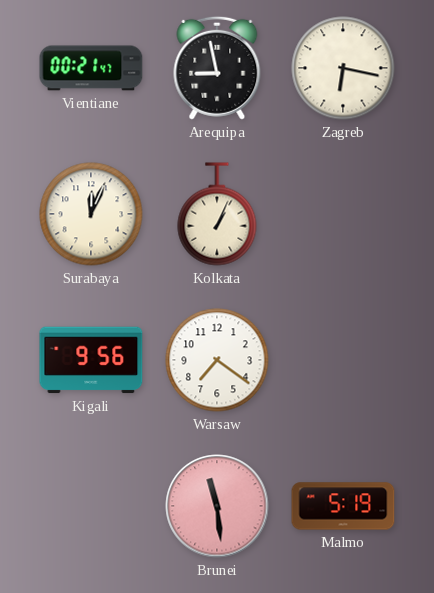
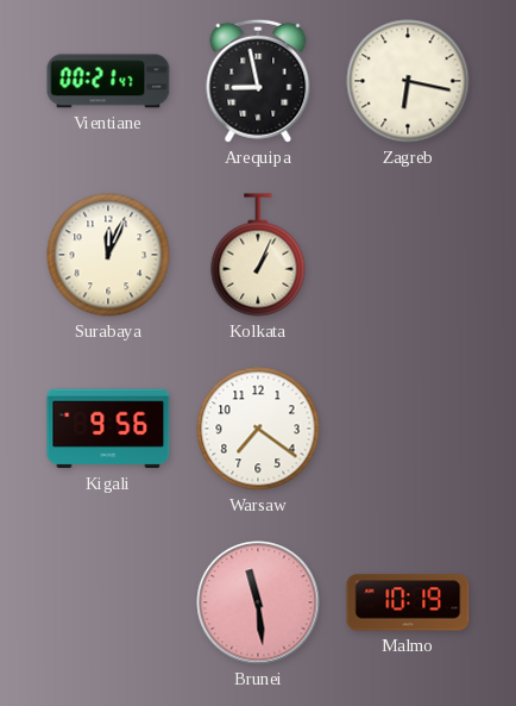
Malmo: 5:19 -> 10:19
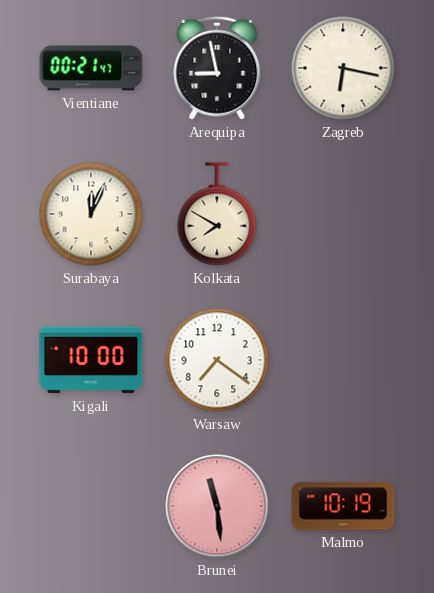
Kolkata: 1:04 -> 7:50
Kigali: 9:56 -> 10:00
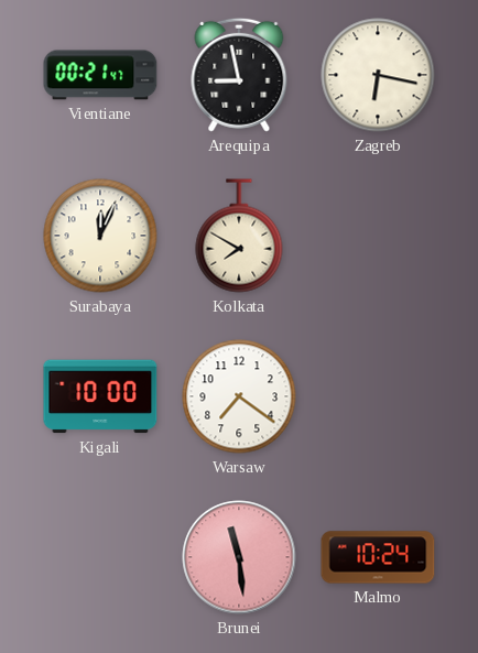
Malmo: 10:19 -> 10:24
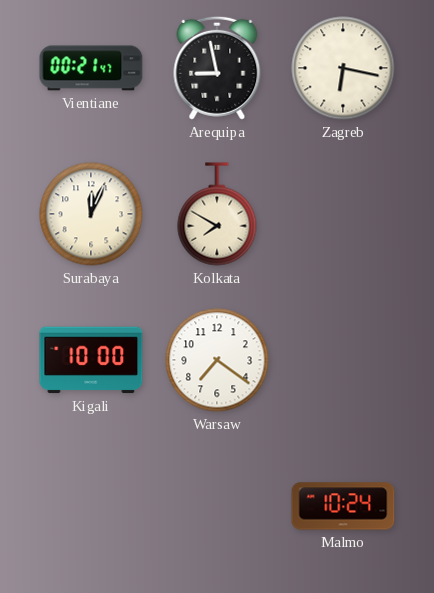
Brunei: 11:29 -> none
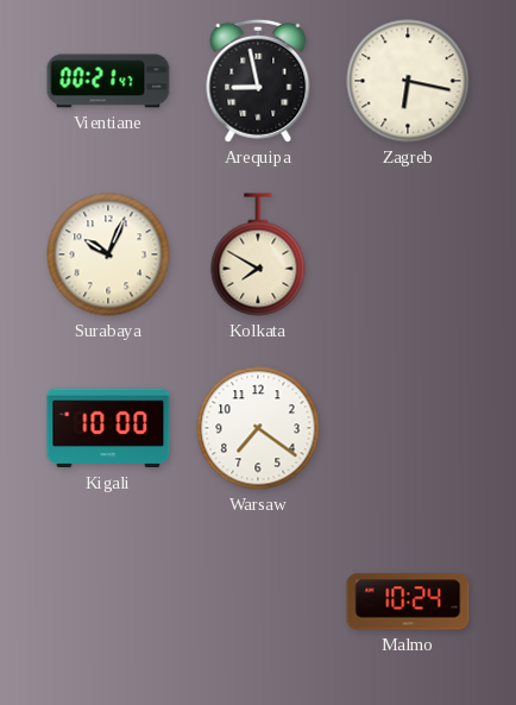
Surabaya: 12:04 -> 10:04
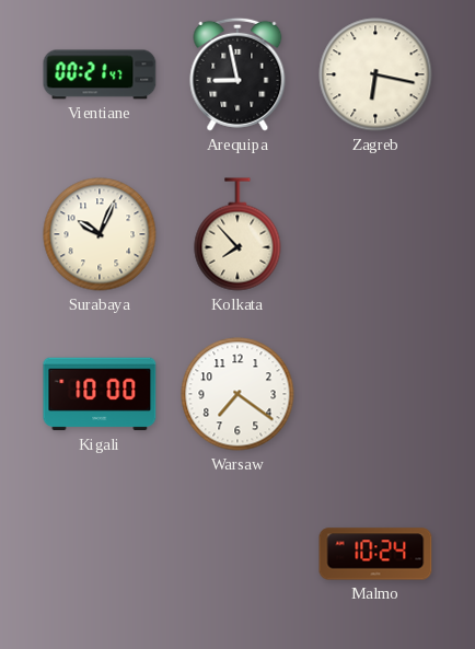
Kolkata: 7:50 -> 7:53
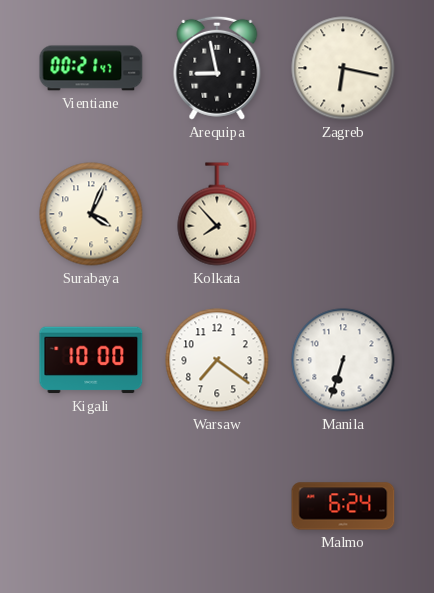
Surabaya: 10:04 -> 4:04
Manila: none -> 6:33
Malmo: 10:24 -> 6:24
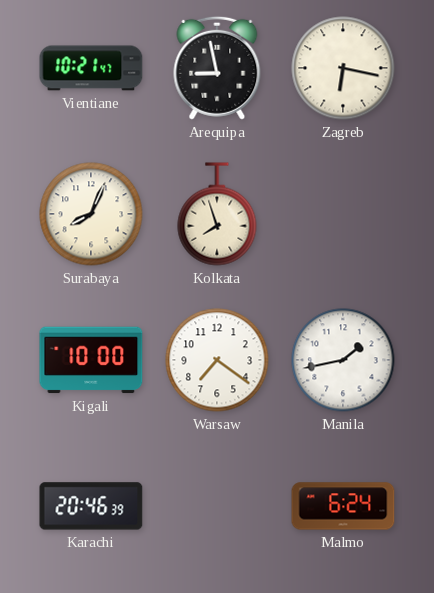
Vientiane: 00:21 -> 10:21
Surabaya: 4:04 -> 8:04
Kolkata: 7:53 -> 7:57
Manila: 6:33 -> 1:43
Karachi: none -> 20:46
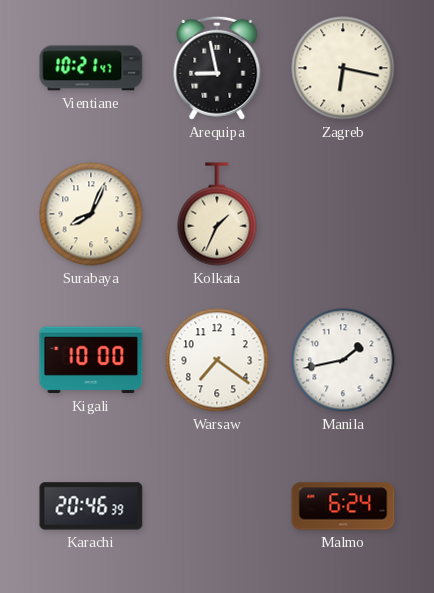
Kolkata: 7:57 -> 1:34
